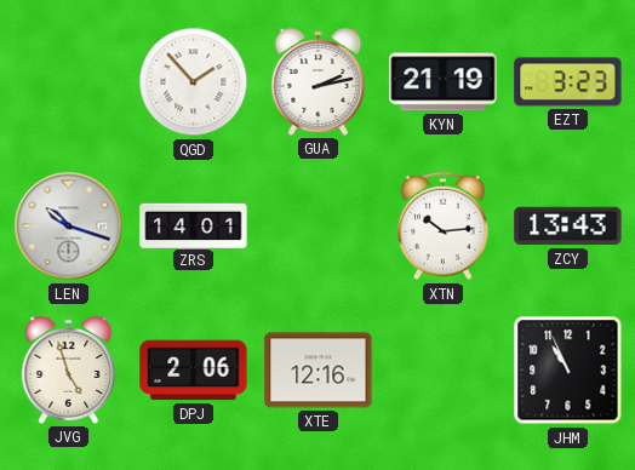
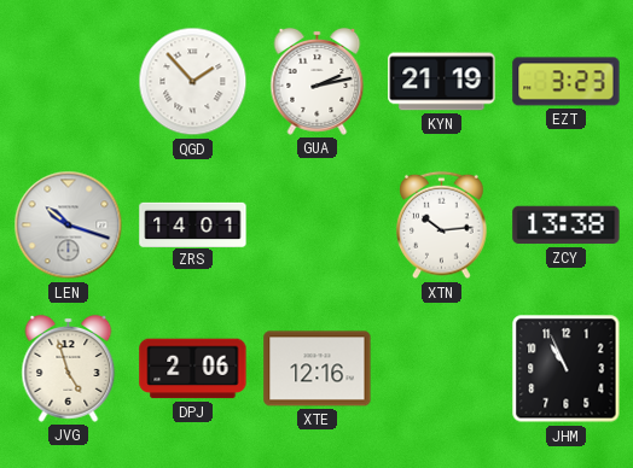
ZCY: 13:43 -> 13:38
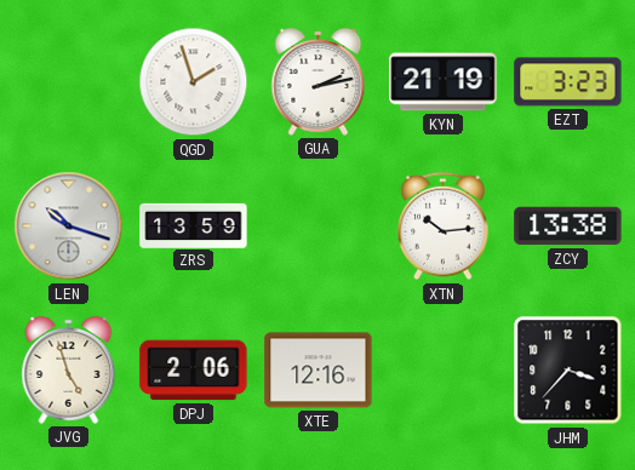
QGD: 1:53 -> 1:57
ZRS: 14:01 -> 13:59
JHM: 10:56 -> 3:37
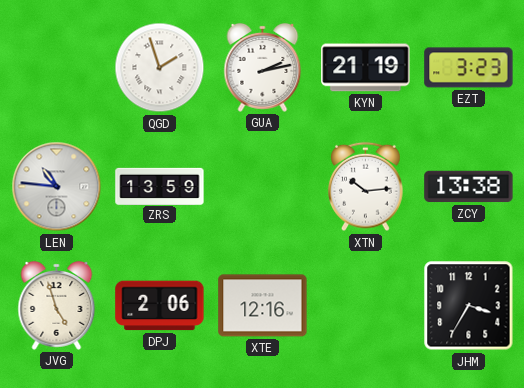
LEN: 10:18 -> 10:46
JHM: 3:37 -> 3:35
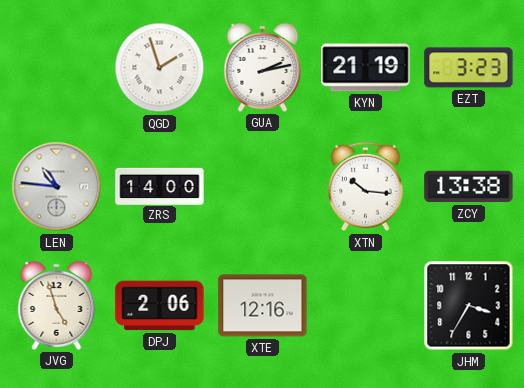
ZRS: 13:59 -> 14:00
XTN: 10:14 -> 10:16
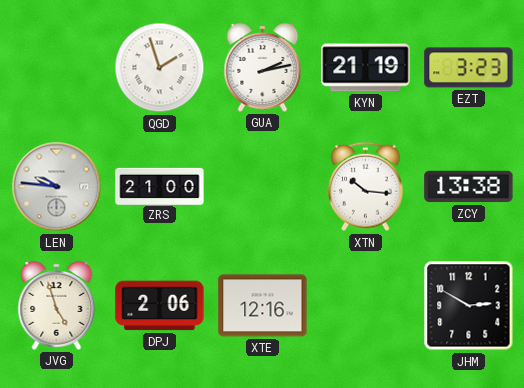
LEN: 10:46 -> 9:46
ZRS: 14:00 -> 21:00
JHM: 3:35 -> 2:50
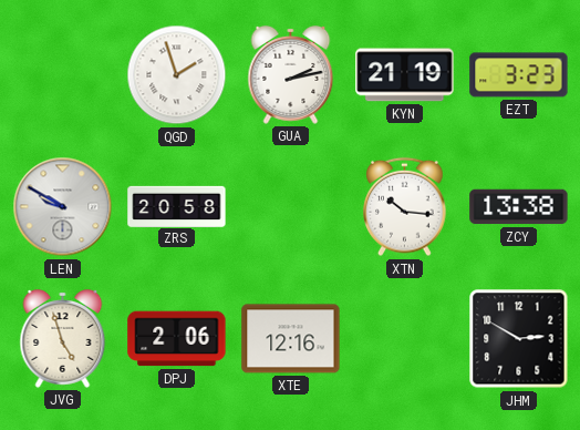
LEN: 9:46 -> 9:50
ZRS: 21:00 -> 20:58
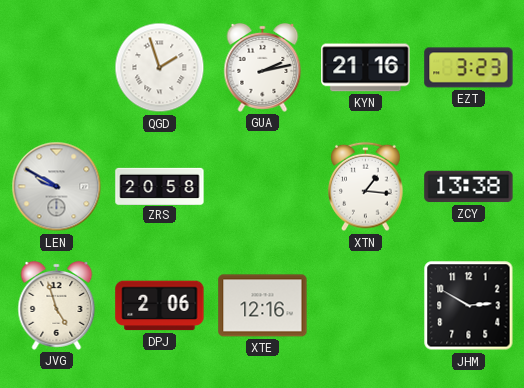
KYN: 21:19 -> 21:16
XTN: 10:16 -> 1:16
